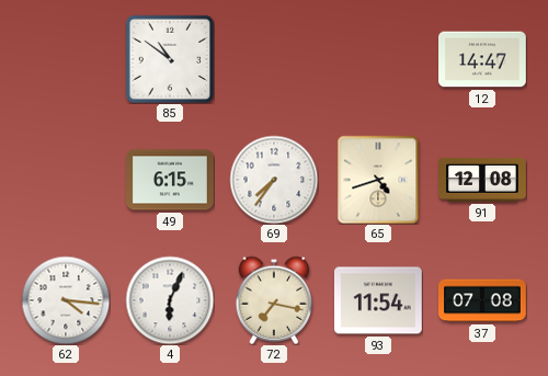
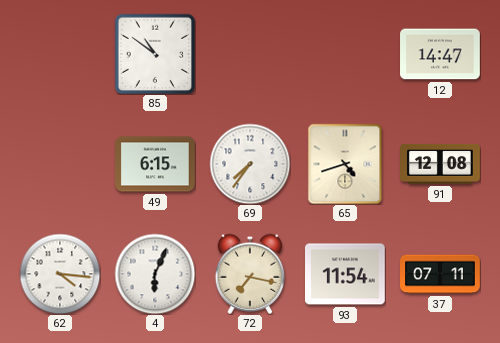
37: 07:08 -> 07:11
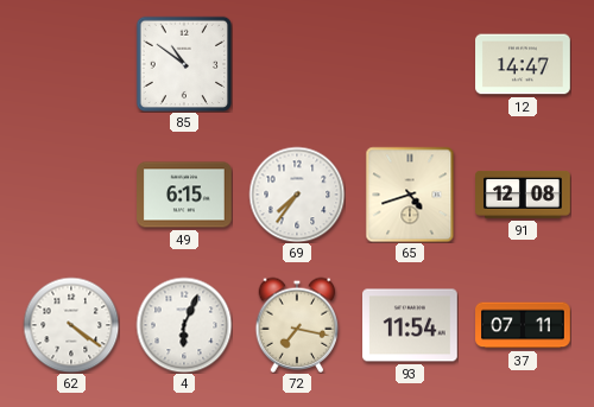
62: 4:16 -> 4:21
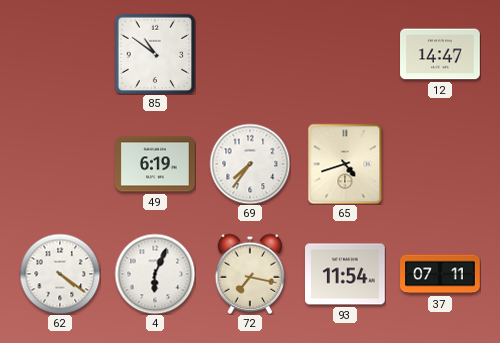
49: 6:15 -> 6:19
91: 12:08 -> none
